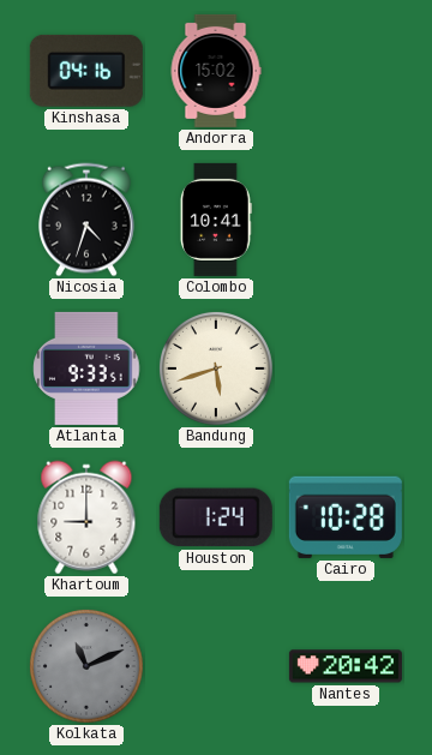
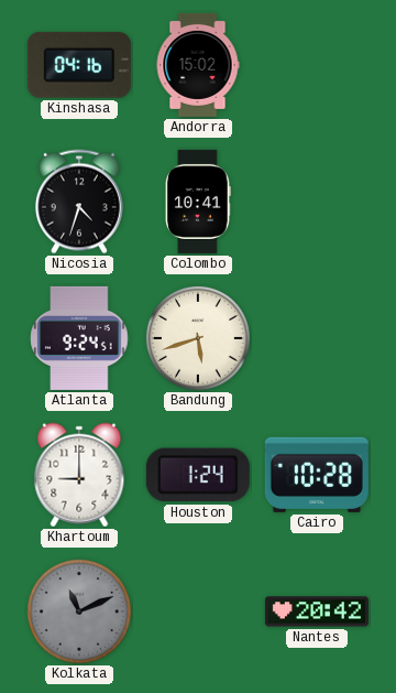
Atlanta: 9:33 -> 9:24
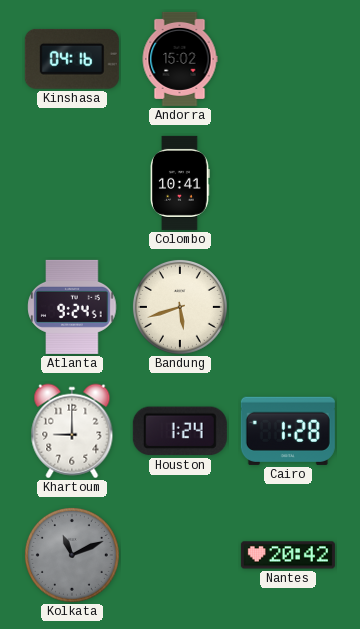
Nicosia: 4:33 -> none
Cairo: 10:28 -> 1:28
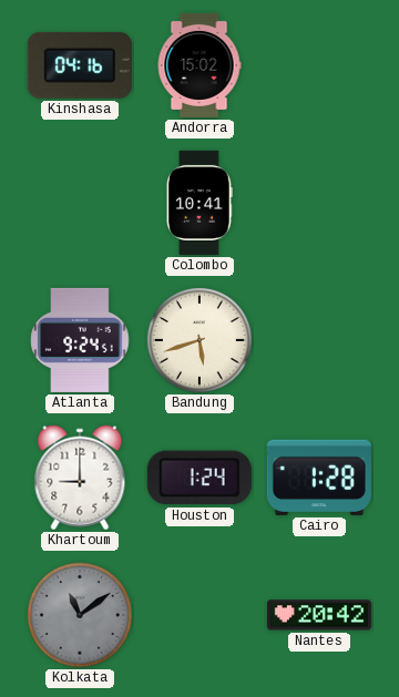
Kolkata: 11:11 -> 11:09
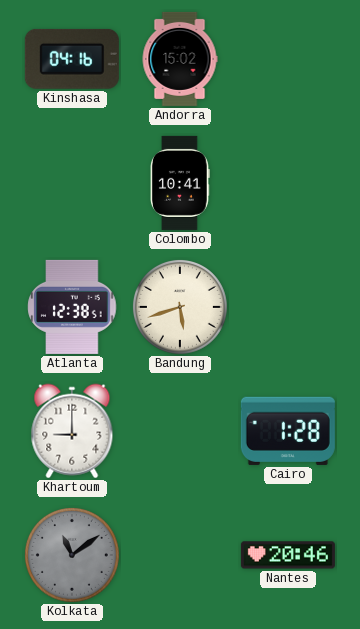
Atlanta: 9:24 -> 12:38
Houston: 1:24 -> none
Nantes: 20:42 -> 20:46
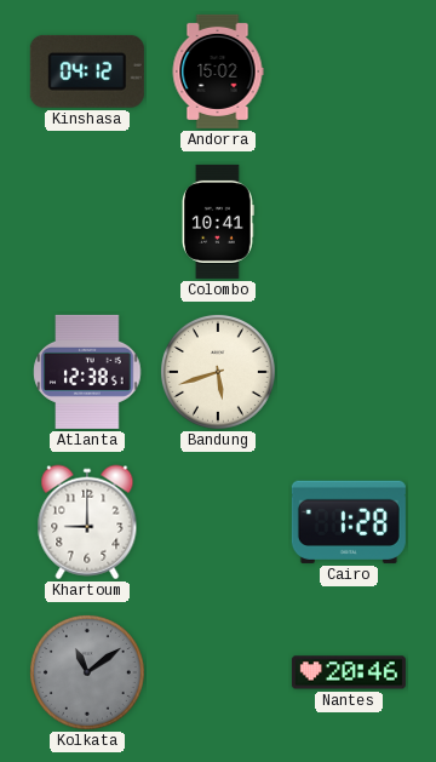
Kinshasa: 04:16 -> 04:12
